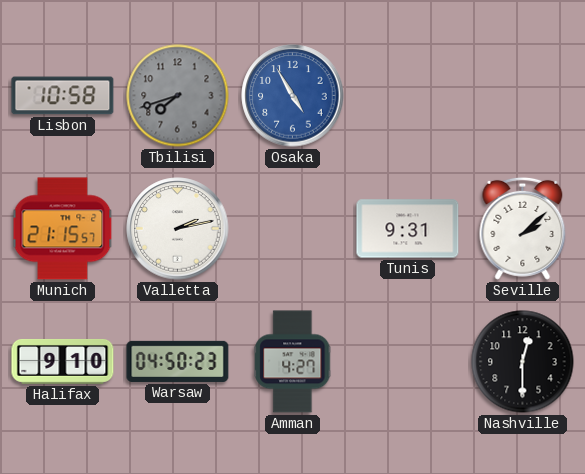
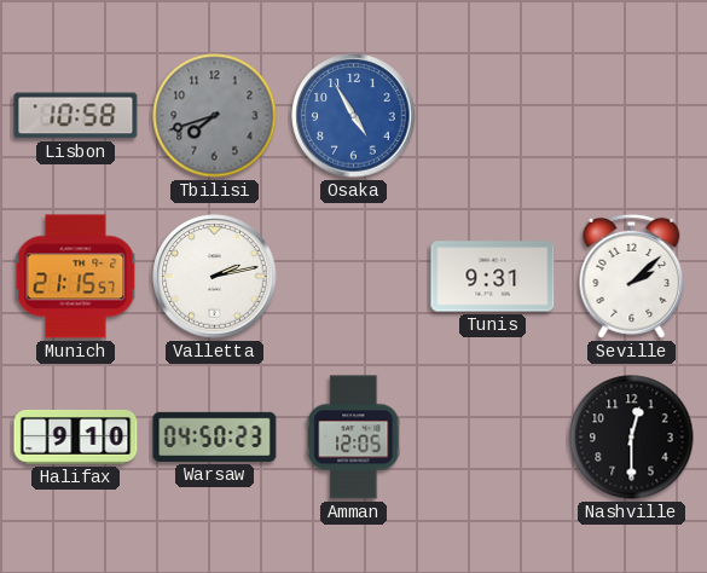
Amman: 4:27 -> 12:05
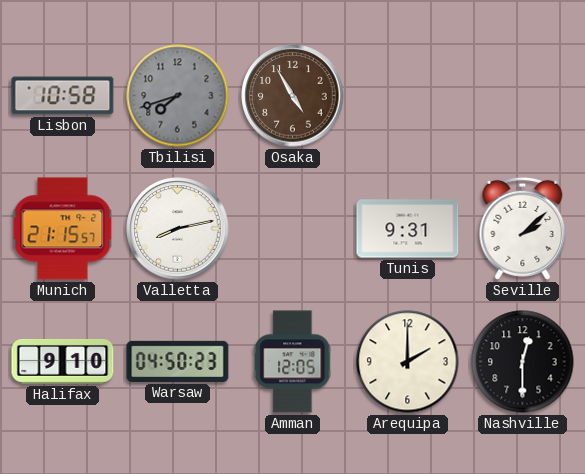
Osaka dial: blue -> brown
Valletta: 2:13 -> 8:13
Arequipa: none -> 2:00
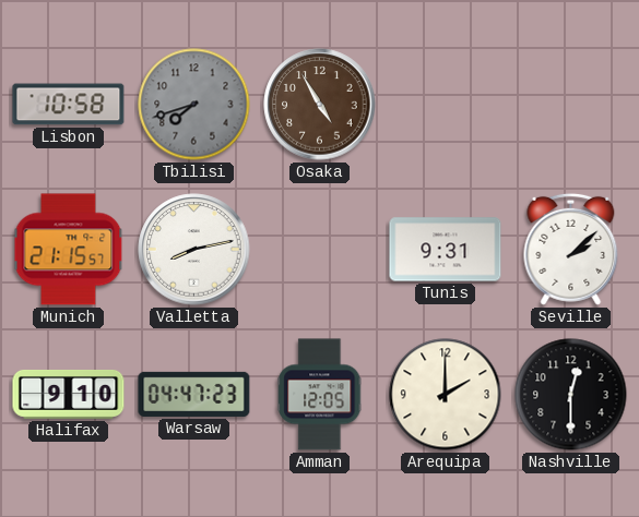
Warsaw: 04:50 -> 04:47
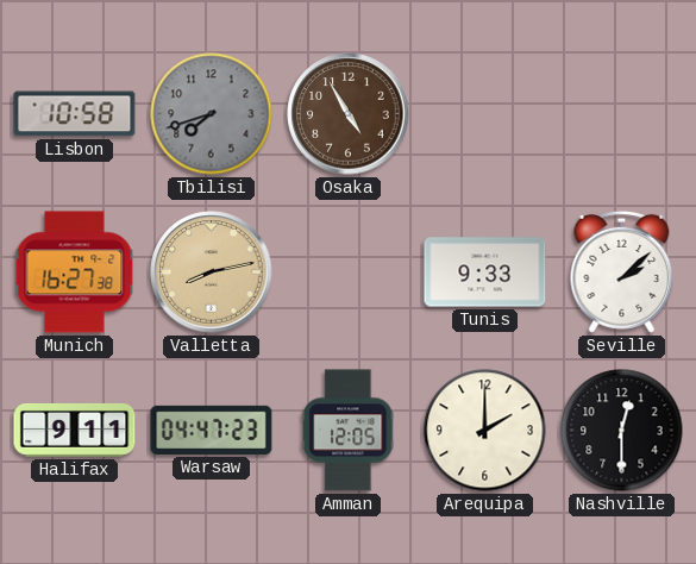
Munich: 21:15 -> 16:27
Valletta dial: white -> champagne
Tunis: 9:31 -> 9:33
Halifax: 9:10 -> 9:11
